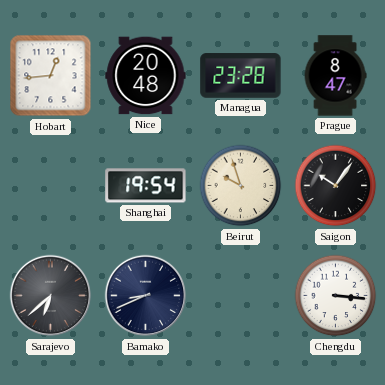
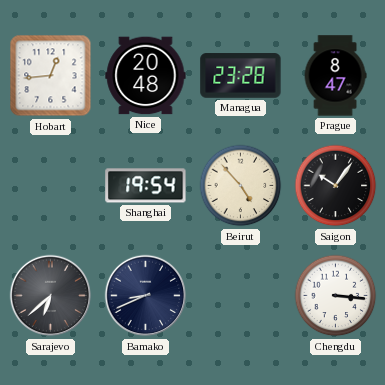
Beirut: 9:57 -> 4:53
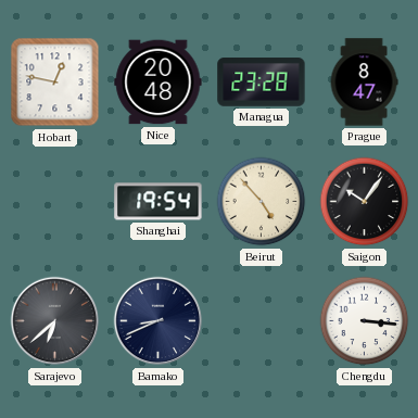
Hobart: 12:44 -> 12:47
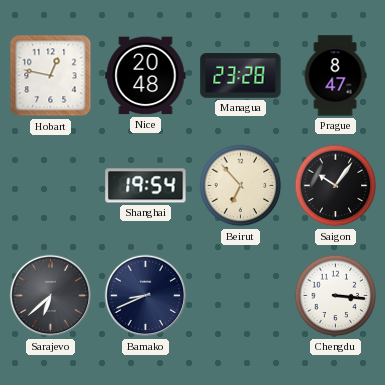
Beirut: 4:53 -> 6:53
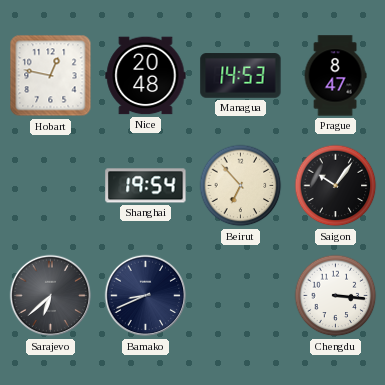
Managua: 23:28 -> 14:53
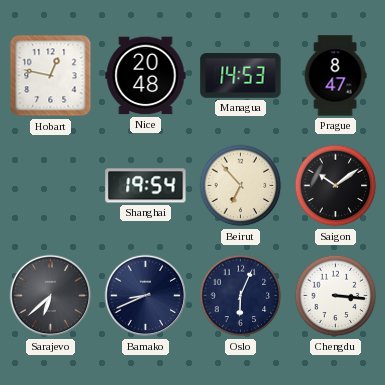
Saigon: 10:06 -> 10:09
Oslo: none -> 6:04
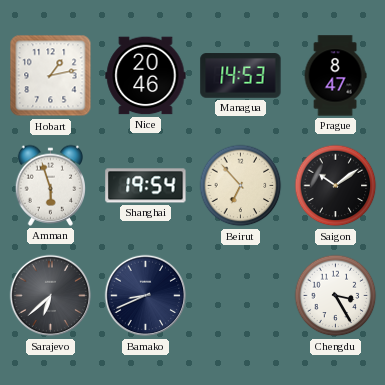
Hobart: 12:47 -> 1:13
Nice: 20:48 -> 20:46
Amman: none -> 5:57
Oslo: 6:04 -> none
Chengdu: 3:16 -> 3:25
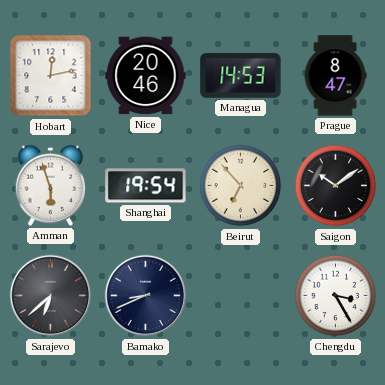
Hobart: 1:13 -> 12:13
